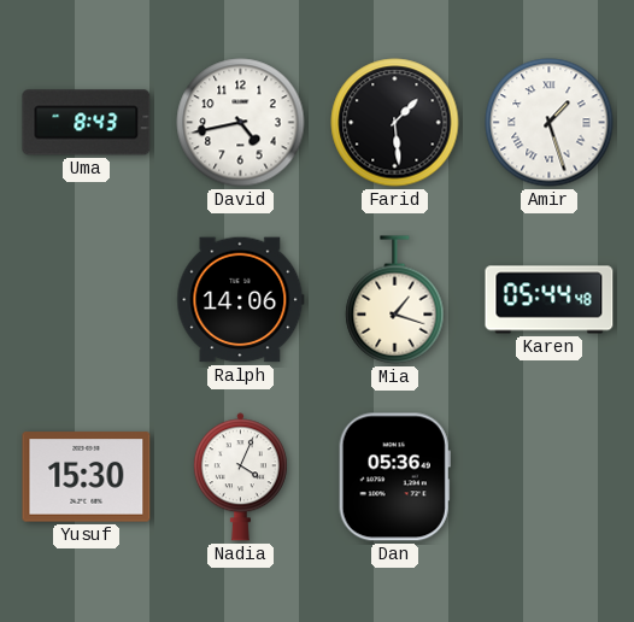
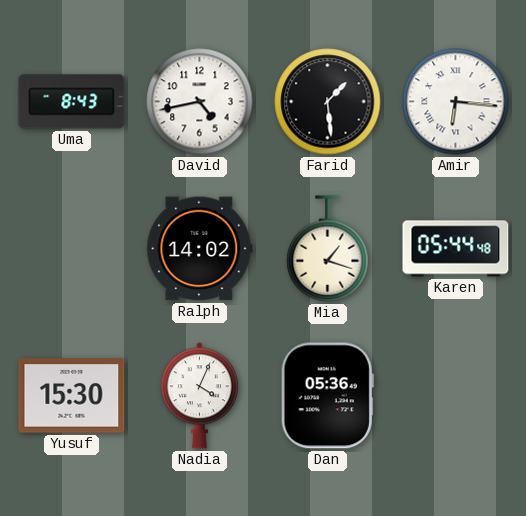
Amir: 1:27 -> 6:16
Ralph: 14:06 -> 14:02
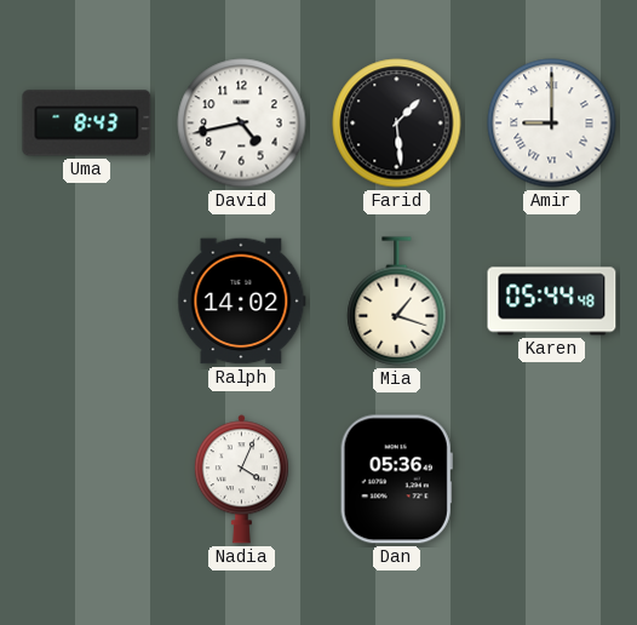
Amir: 6:16 -> 9:00
Yusuf: 15:30 -> none
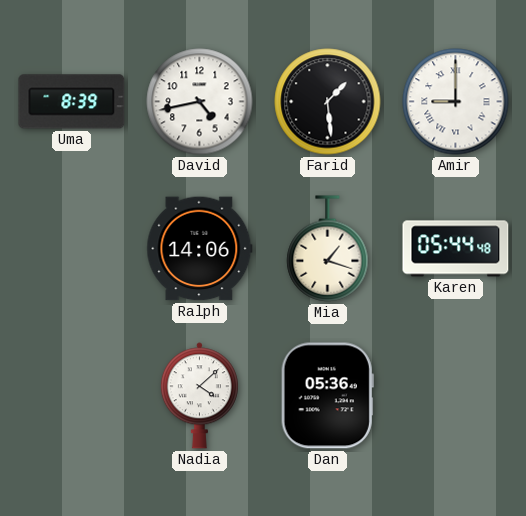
Uma: 8:43 -> 8:39
Ralph: 14:02 -> 14:06
Nadia: 4:04 -> 4:08
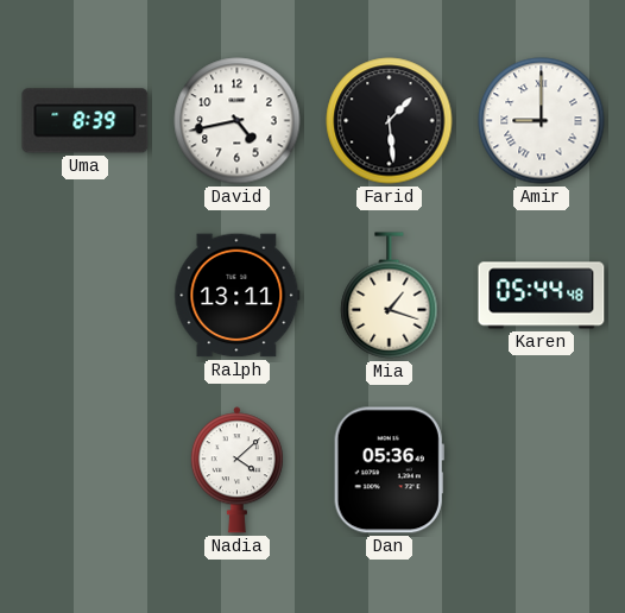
Ralph: 14:06 -> 13:11
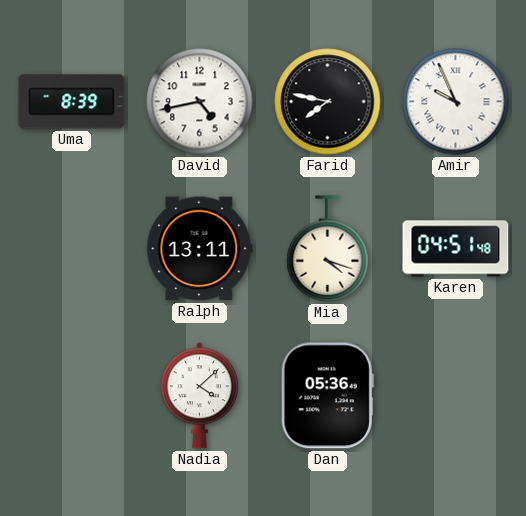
Farid: 1:29 -> 7:47
Amir: 9:00 -> 9:56
Mia: 1:18 -> 4:18
Karen: 05:44 -> 04:51
